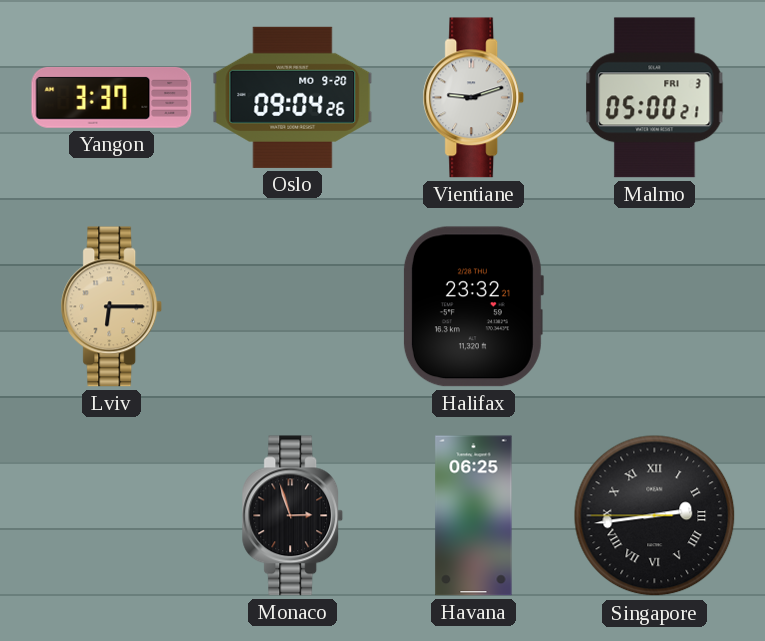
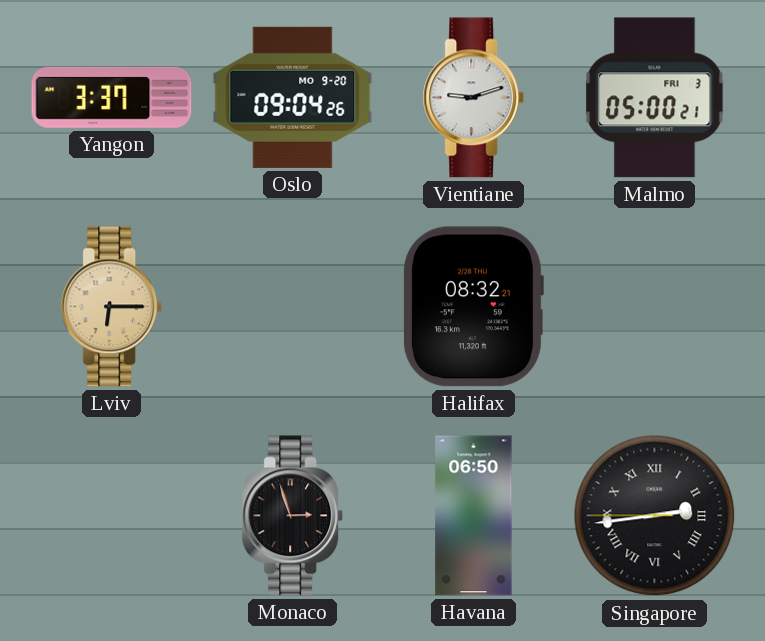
Halifax: 23:32 -> 08:32
Havana: 06:25 -> 06:50
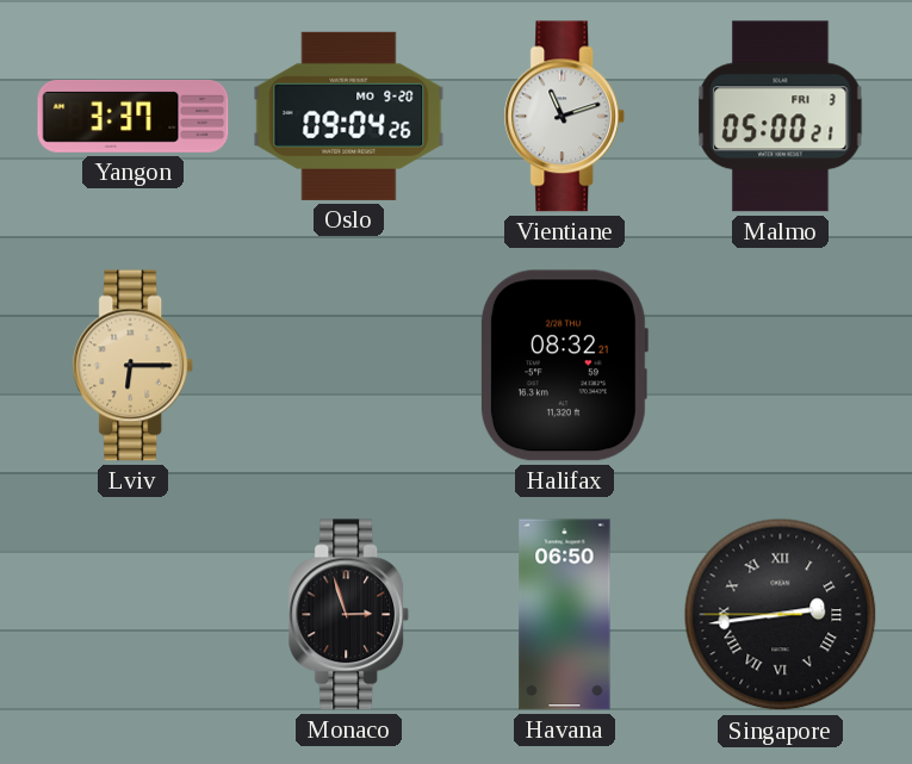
Vientiane: 9:12 -> 11:12
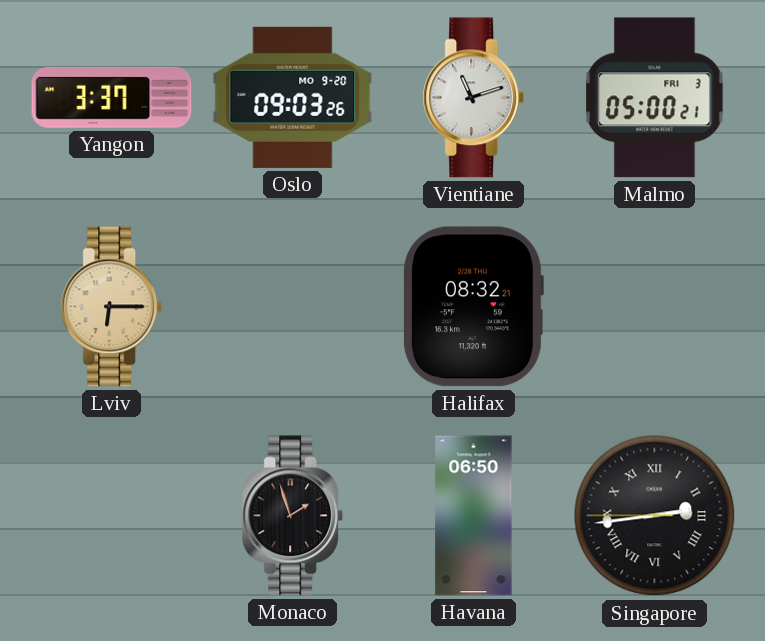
Oslo: 09:04 -> 09:03
Monaco: 2:57 -> 1:57
